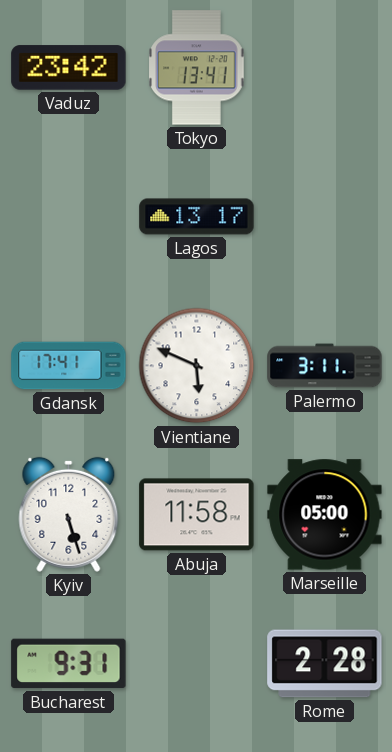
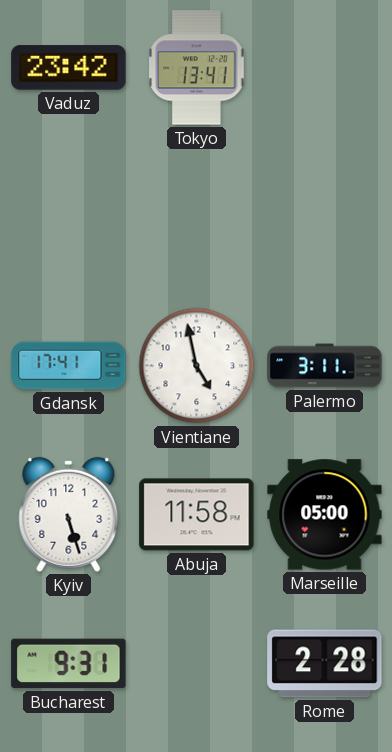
Lagos: 13:17 -> none
Vientiane: 5:49 -> 4:58
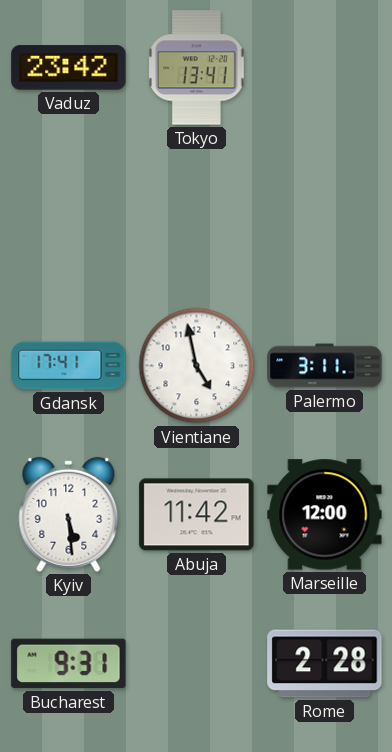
Kyiv: 5:27 -> 5:29
Abuja: 11:58 -> 11:42
Marseille: 05:00 -> 12:00
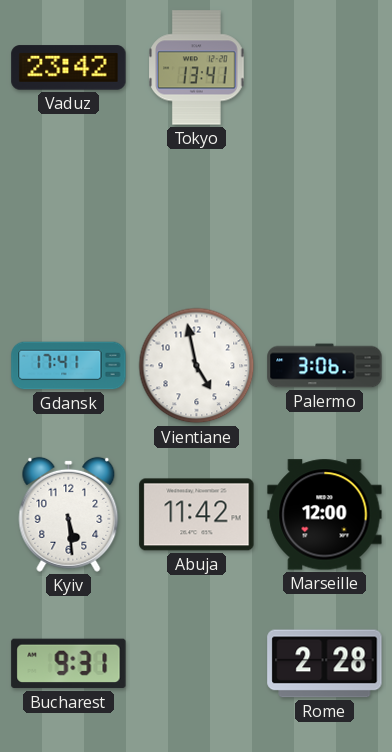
Palermo: 3:11 -> 3:06
